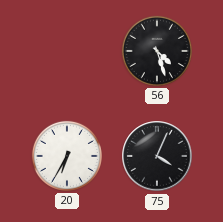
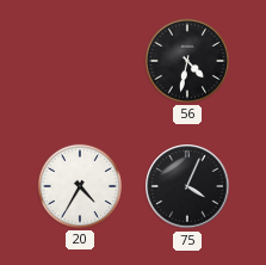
56: 4:27 -> 4:32
20: 6:35 -> 4:35
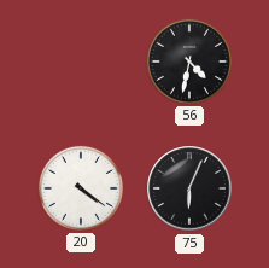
20: 4:35 -> 4:21
75: 4:04 -> 6:04
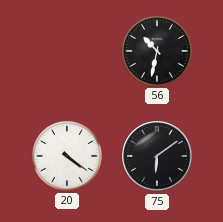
56: 4:32 -> 10:32
75: 6:04 -> 6:09
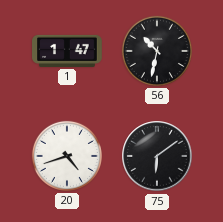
1: none -> 1:47
20: 4:21 -> 4:42
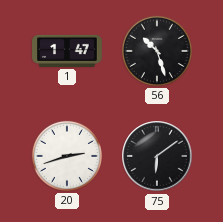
56: 10:32 -> 10:27
20: 4:42 -> 2:42
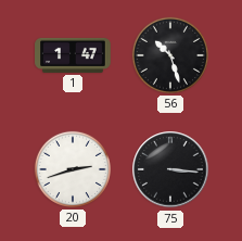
75: 6:09 -> 3:16
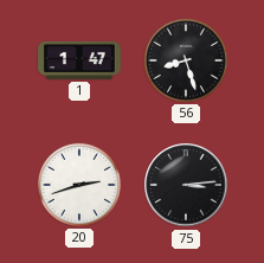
56: 10:27 -> 8:27
75: 3:16 -> 3:14
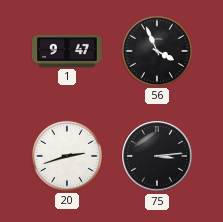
1: 1:47 -> 9:47
56: 8:27 -> 3:56
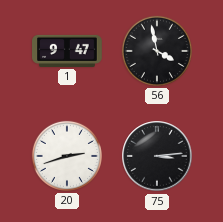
56: 3:56 -> 3:58
